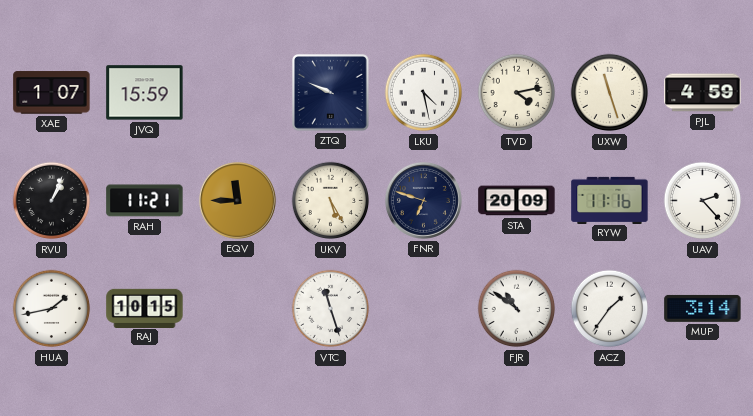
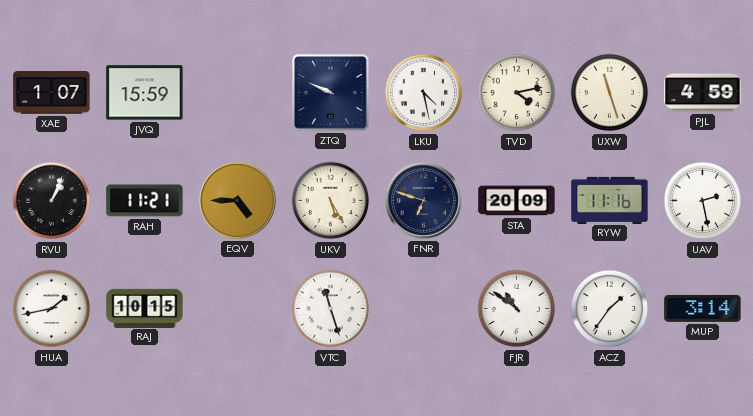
EQV: 11:45 -> 4:45
UAV: 2:23 -> 2:28
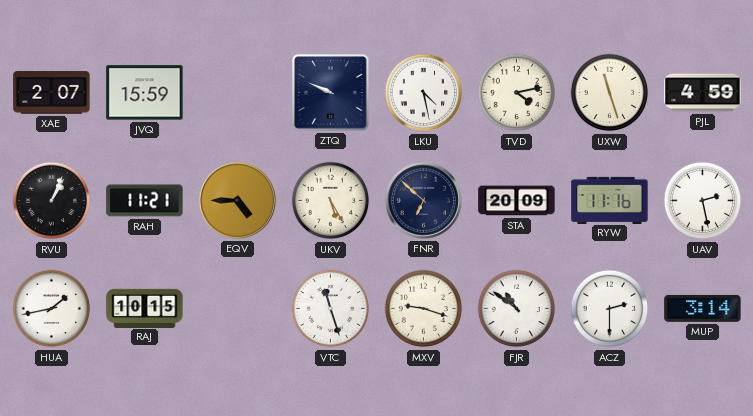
XAE: 1:07 -> 2:07
FNR: 6:48 -> 6:52
MXV: none -> 9:18
ACZ: 1:36 -> 2:30
